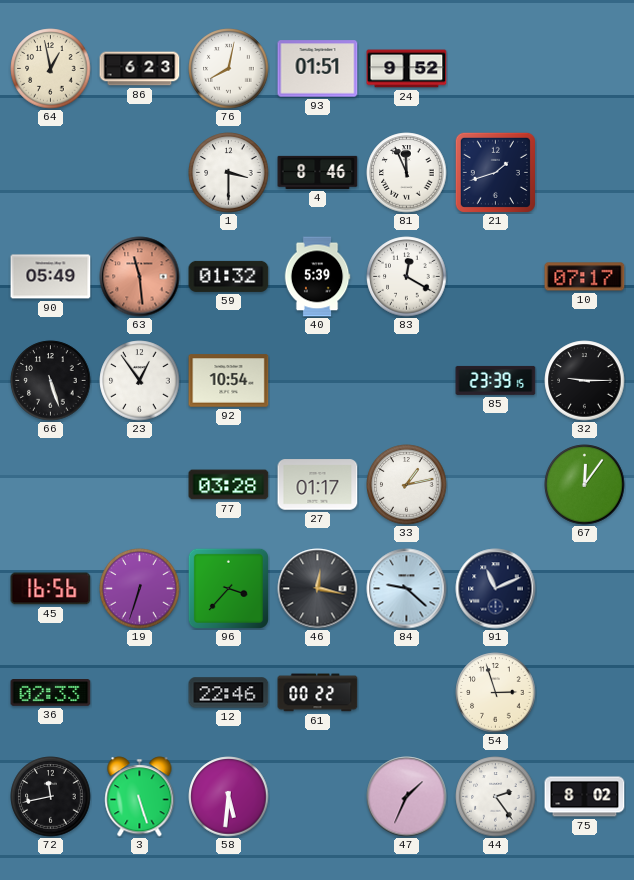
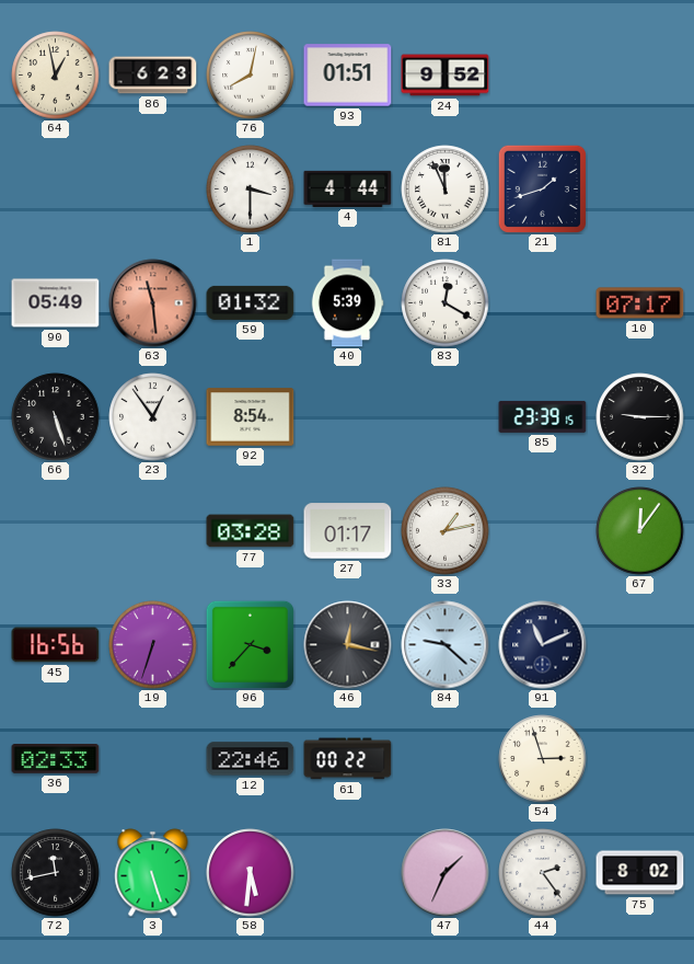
4: 8:46 -> 4:44
92: 10:54 -> 8:54
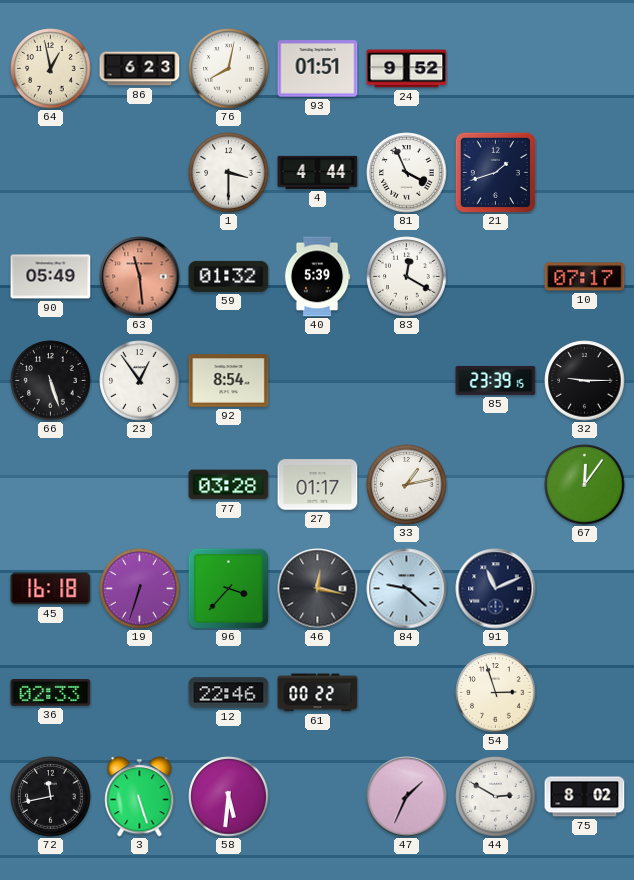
81: 11:56 -> 3:56
45: 16:56 -> 16:18
44: 2:24 -> 2:50
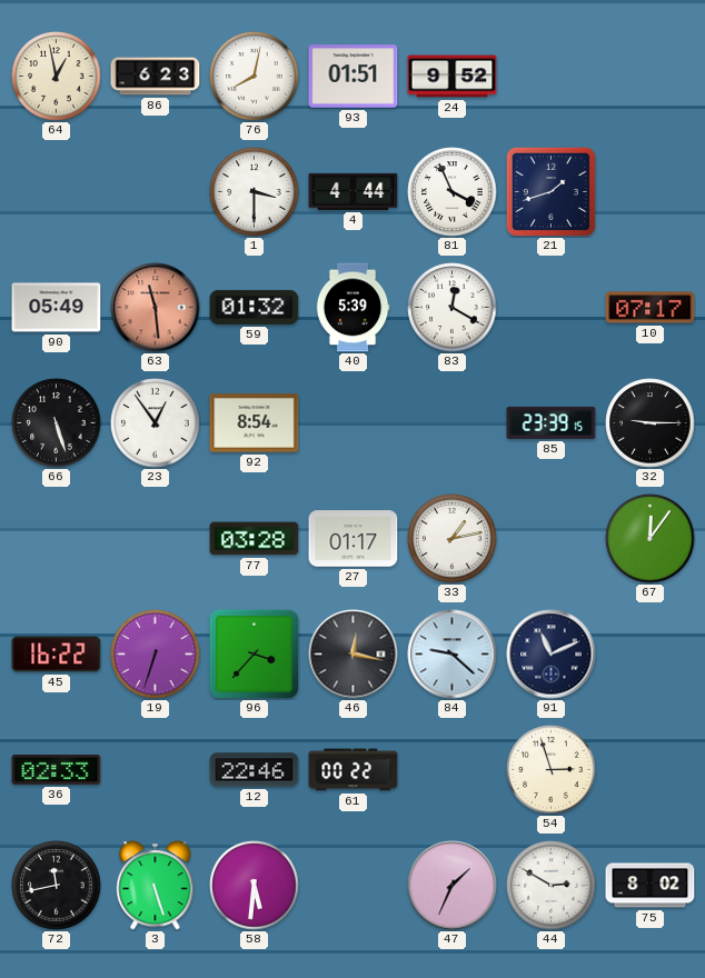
45: 16:18 -> 16:22
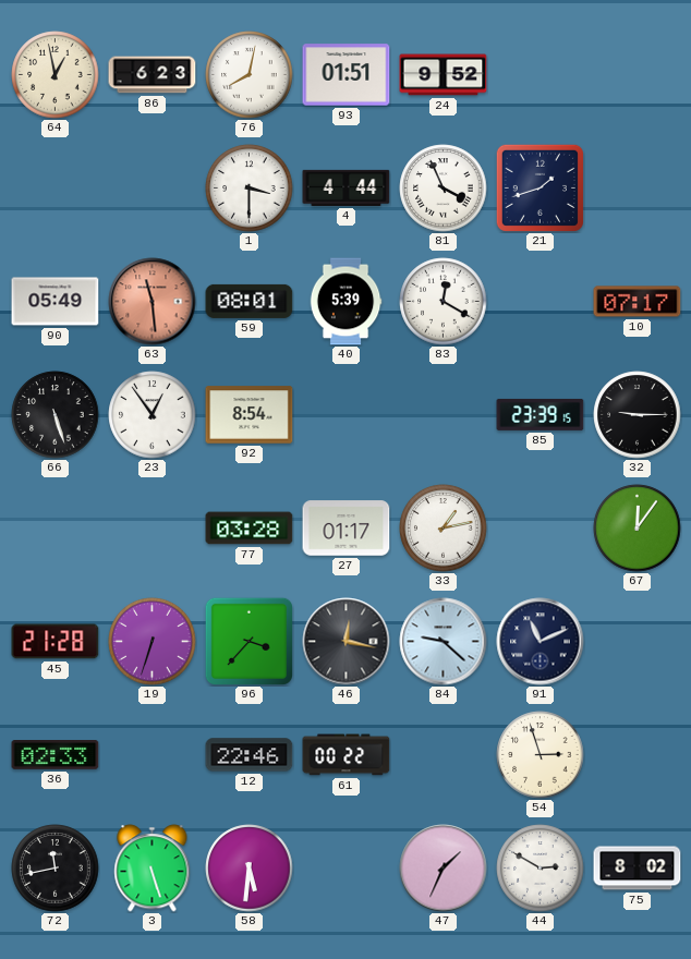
59: 01:32 -> 08:01
45: 16:22 -> 21:28
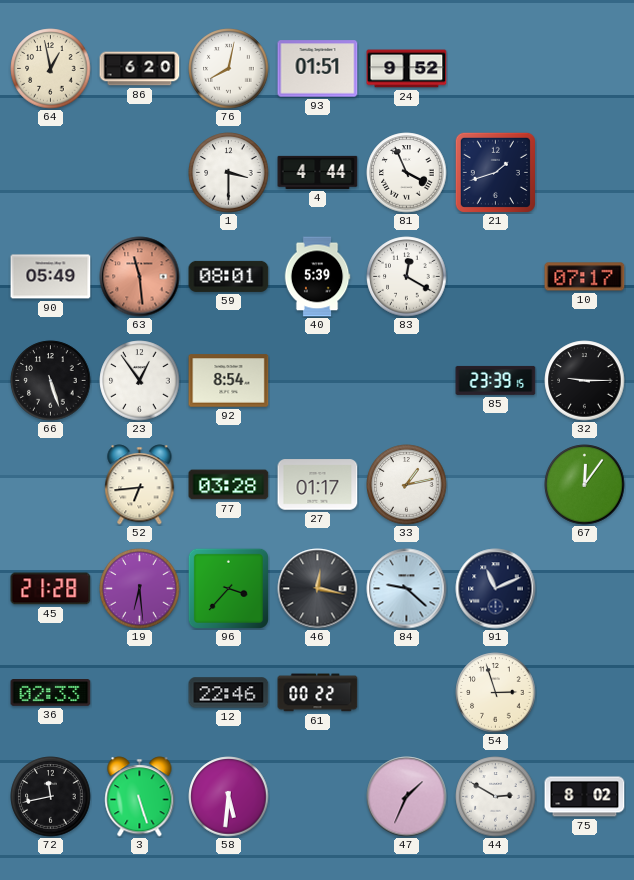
86: 6:23 -> 6:20
52: none -> 6:44
19: 6:33 -> 6:29
